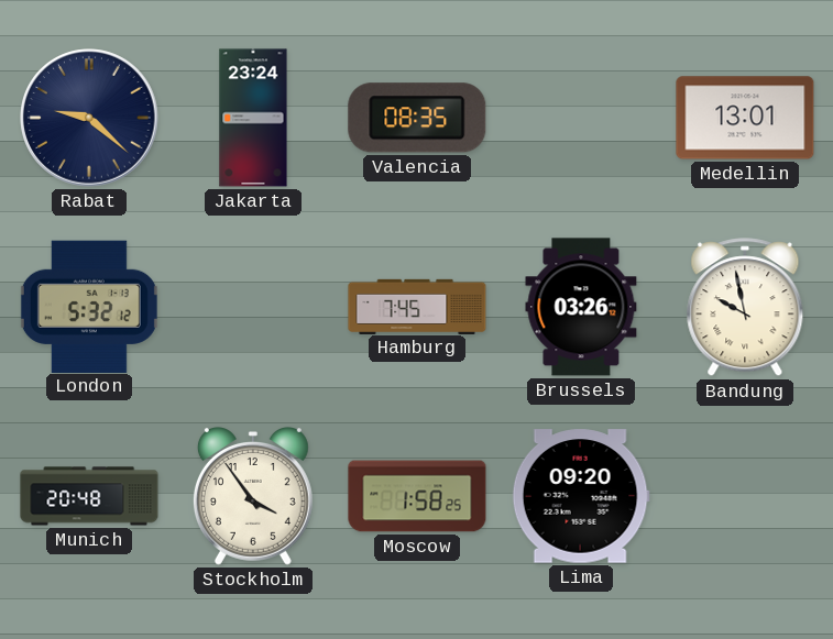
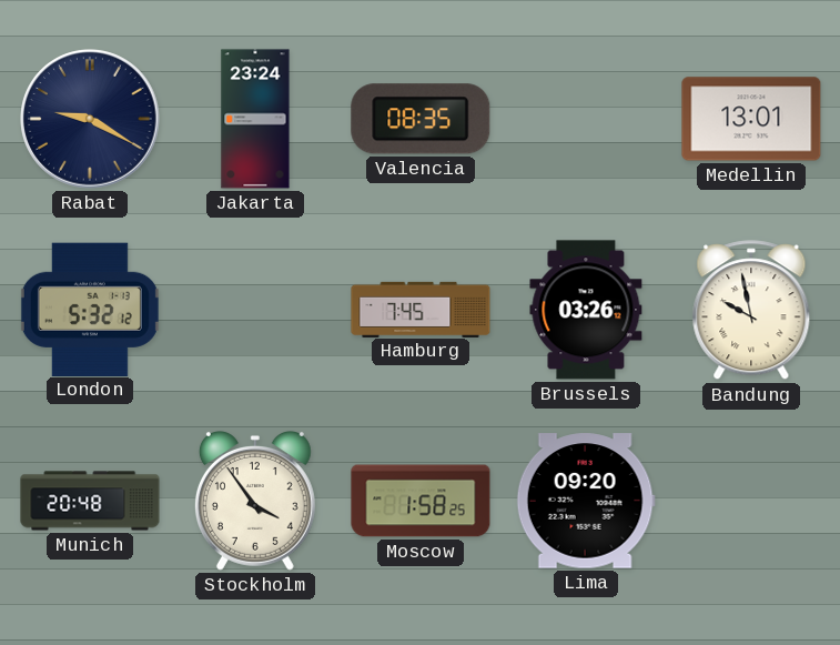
Rabat: 9:22 -> 9:20
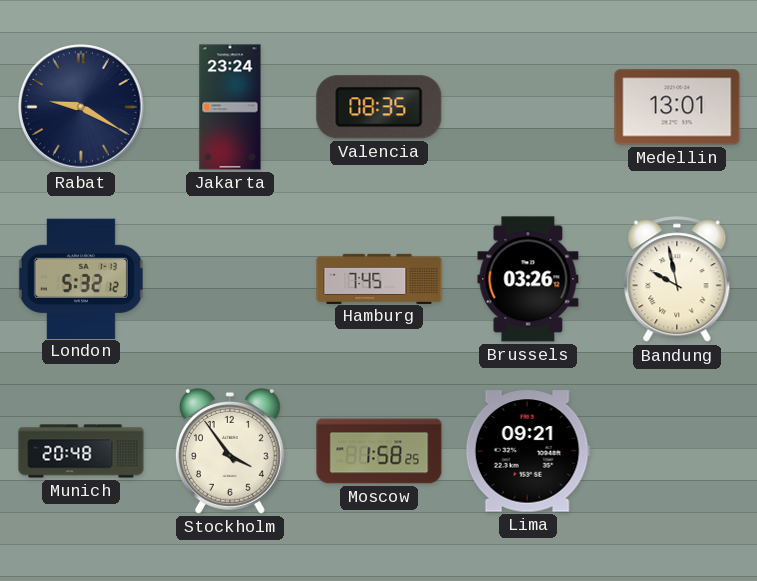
Lima: 09:20 -> 09:21
